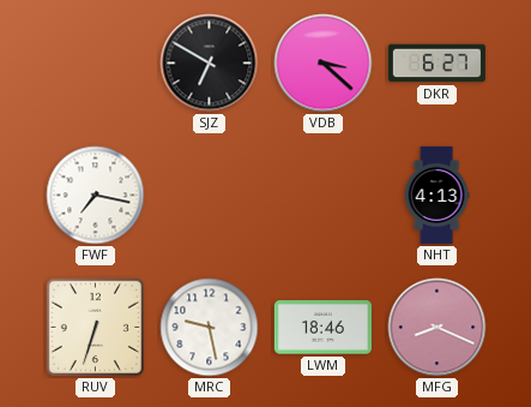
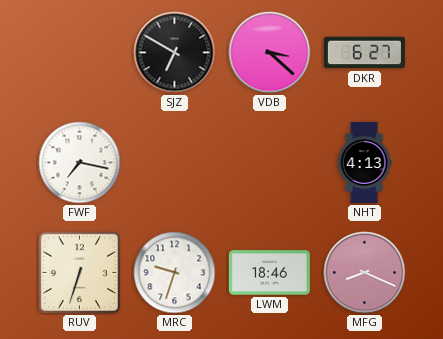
MRC: 9:28 -> 9:33
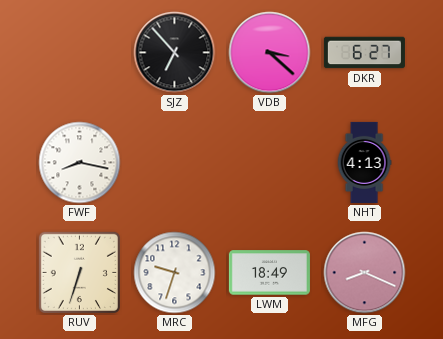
SJZ: 6:50 -> 6:53
FWF: 7:17 -> 8:17
LWM: 18:46 -> 18:49
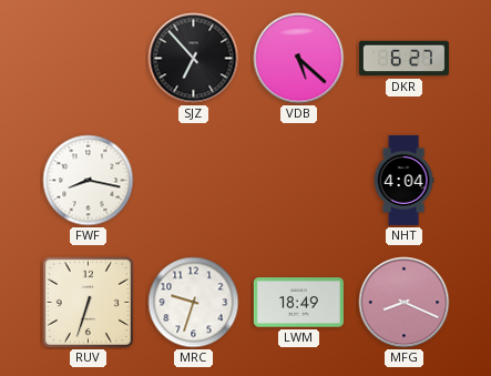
VDB: 3:22 -> 5:22
NHT: 4:13 -> 4:04
